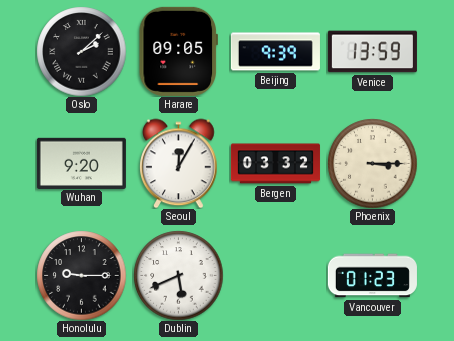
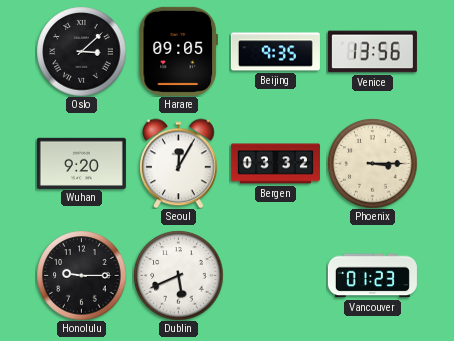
Oslo: 2:08 -> 3:08
Beijing: 9:39 -> 9:35
Venice: 13:59 -> 13:56
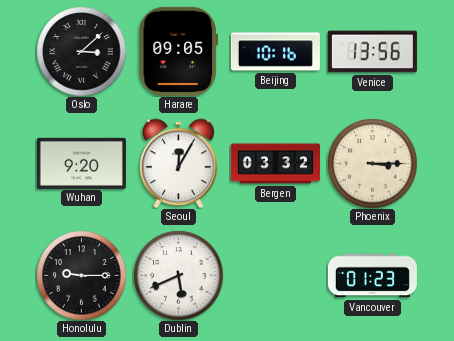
Beijing: 9:35 -> 10:16
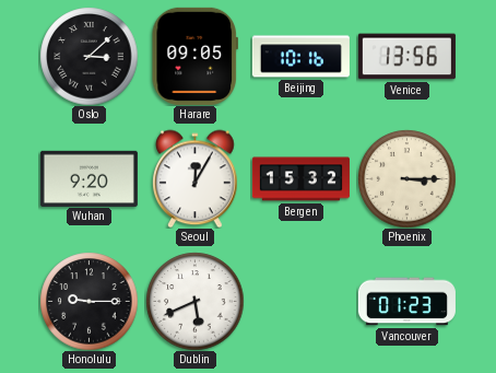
Bergen: 03:32 -> 15:32
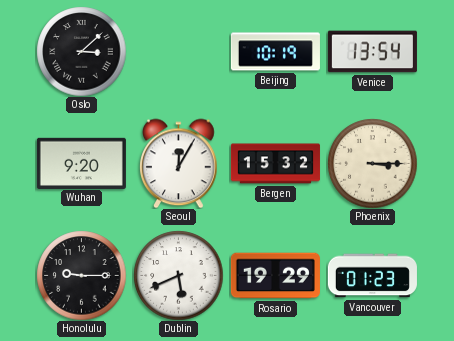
Harare: 09:05 -> none
Beijing: 10:16 -> 10:19
Venice: 13:56 -> 13:54
Rosario: none -> 19:29
